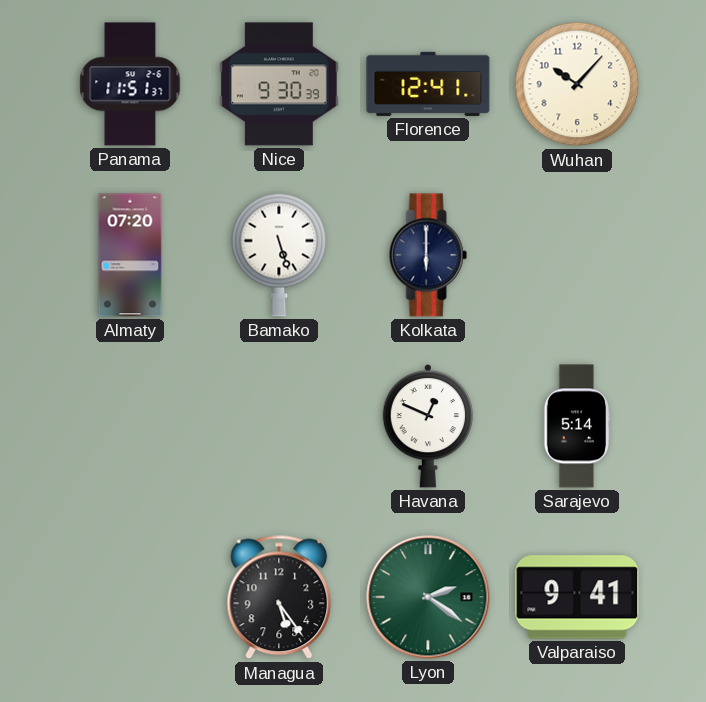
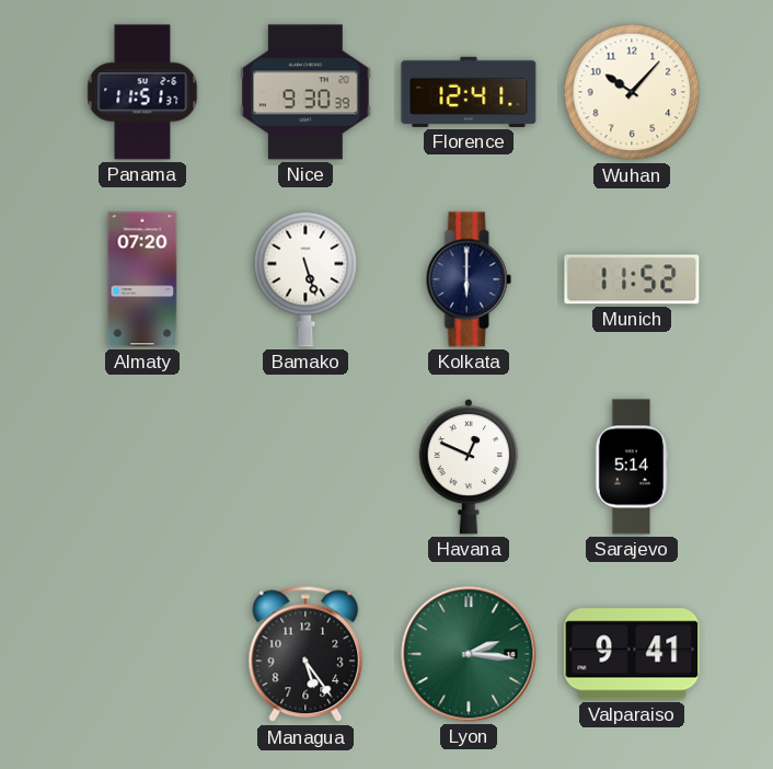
Munich: none -> 11:52
Lyon: 2:21 -> 2:16
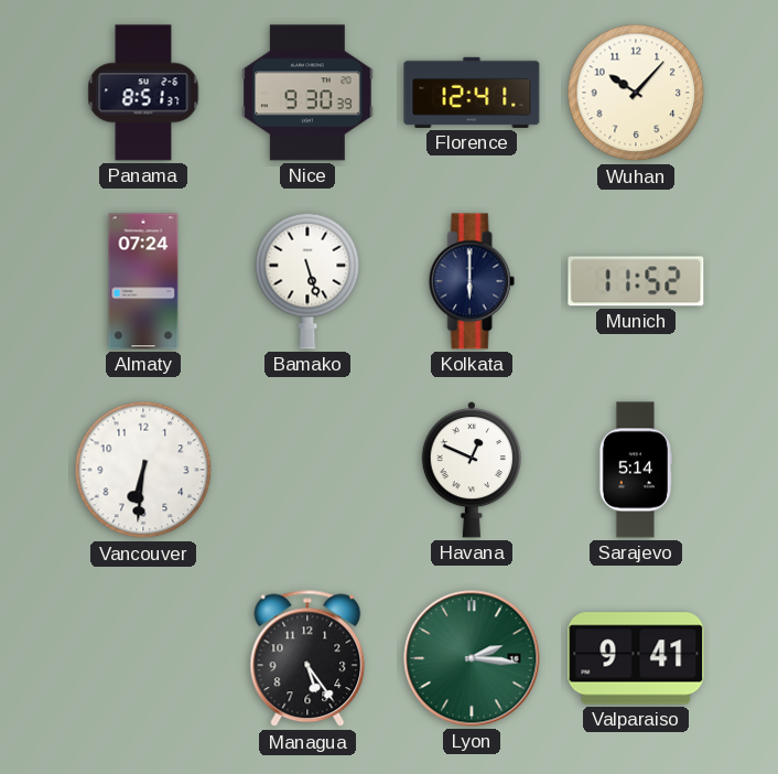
Panama: 11:51 -> 8:51
Almaty: 07:20 -> 07:24
Vancouver: none -> 6:31
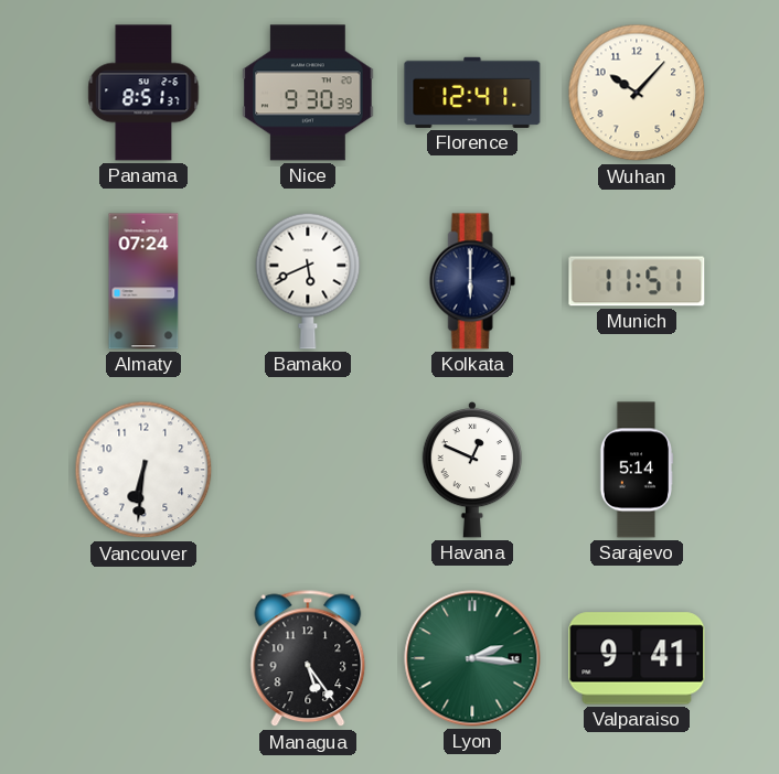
Bamako: 5:27 -> 5:41
Munich: 11:52 -> 11:51
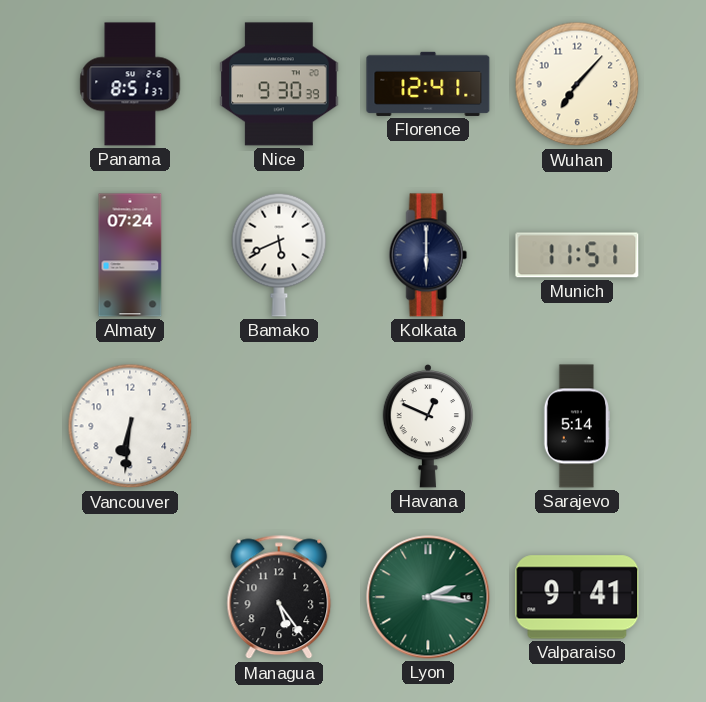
Wuhan: 10:07 -> 7:07
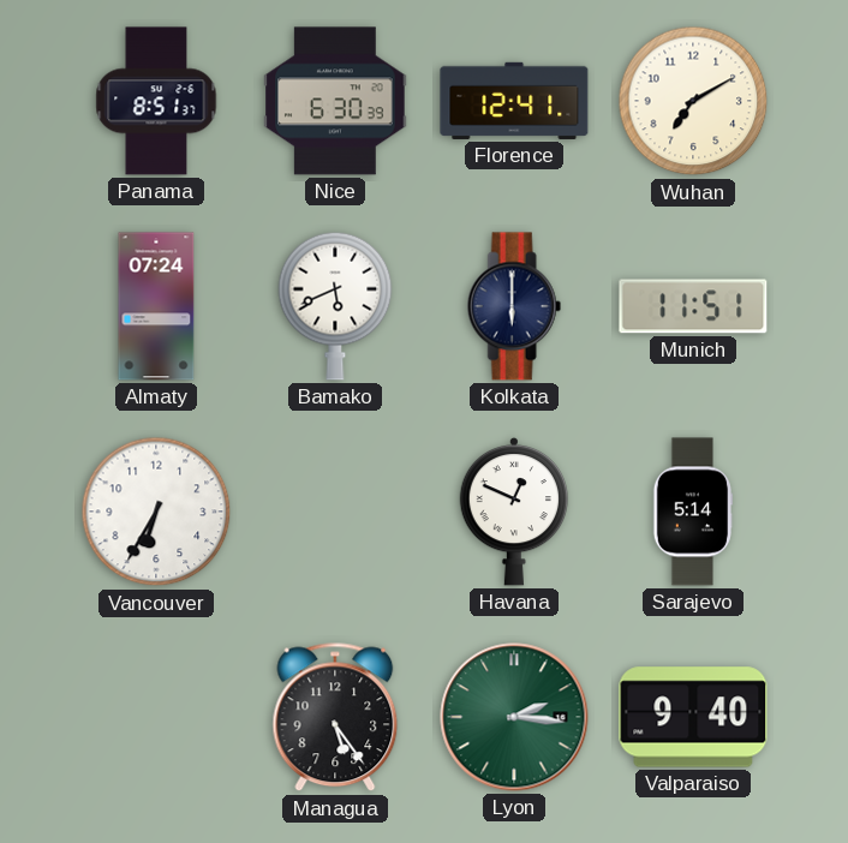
Nice: 9:30 -> 6:30
Wuhan: 7:07 -> 7:10
Vancouver: 6:31 -> 6:35
Valparaiso: 9:41 -> 9:40
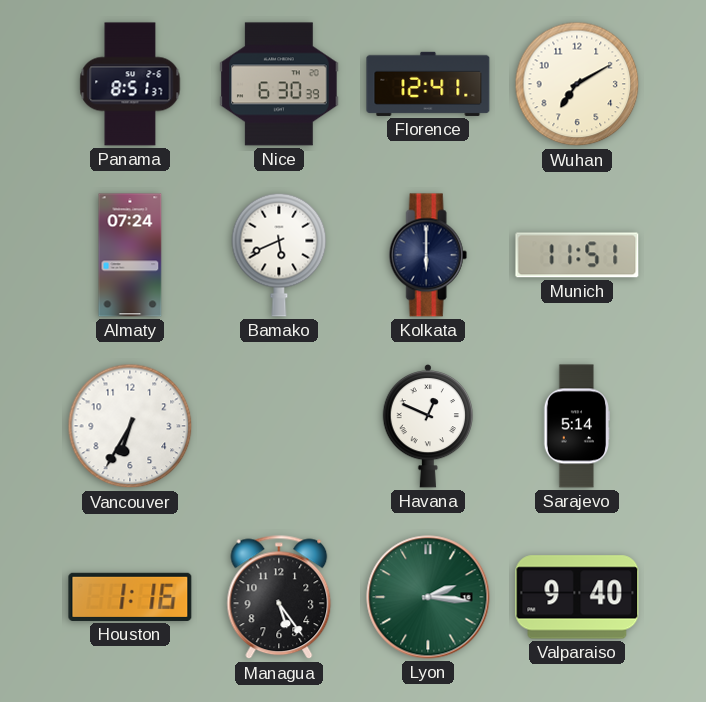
Houston: none -> 1:16
